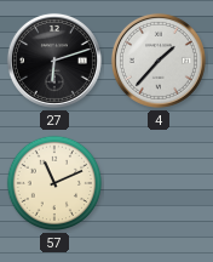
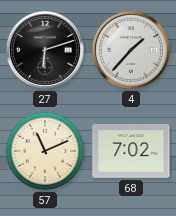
68: none -> 7:02
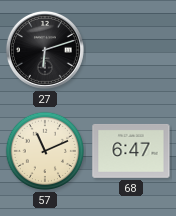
4: 1:37 -> none
68: 7:02 -> 6:47
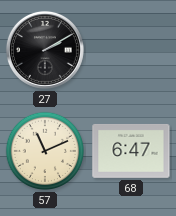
27: 6:12 -> 2:10
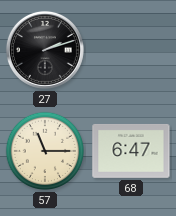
27: 2:10 -> 2:12
57: 11:11 -> 11:15
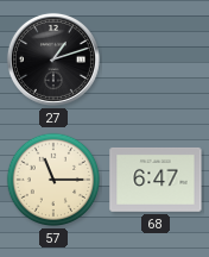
27: 2:12 -> 1:12
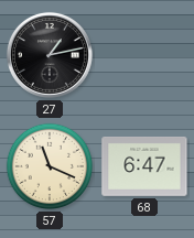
27: 1:12 -> 1:13
57: 11:15 -> 11:19
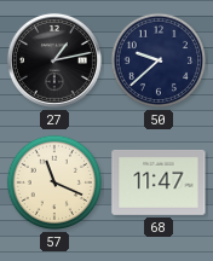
50: none -> 9:38
68: 6:47 -> 11:47
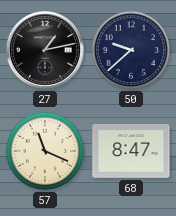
68: 11:47 -> 8:47
